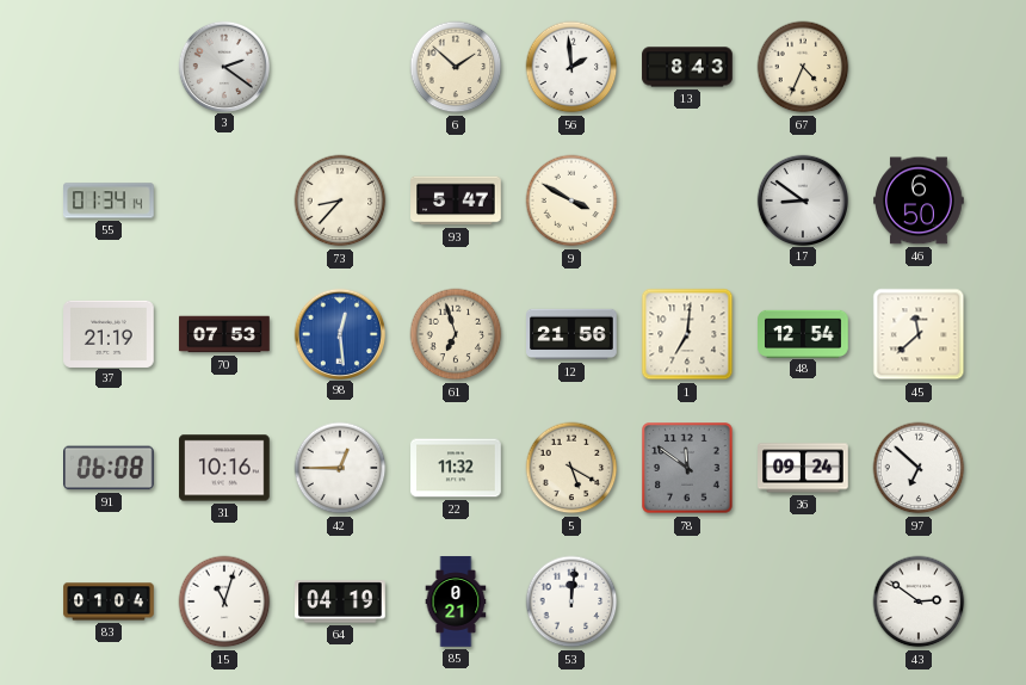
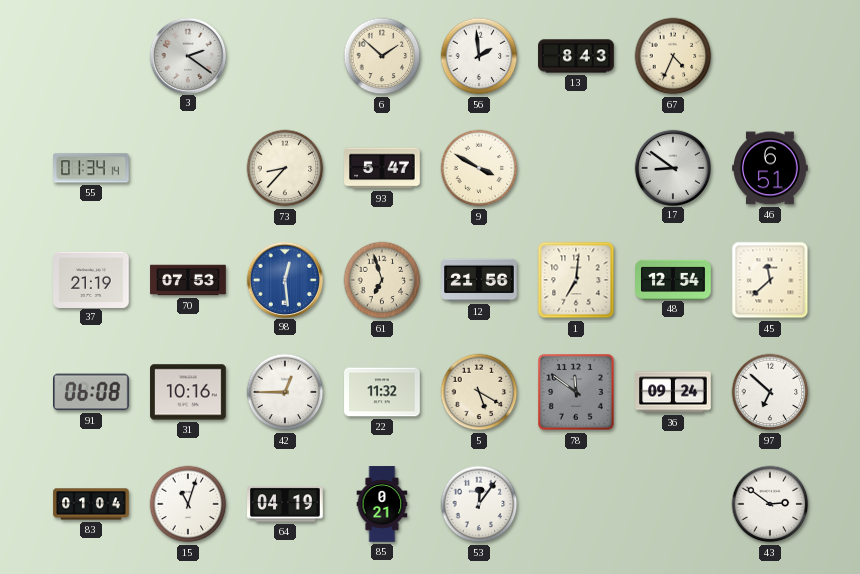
46: 6:50 -> 6:51
53: 12:01 -> 12:06
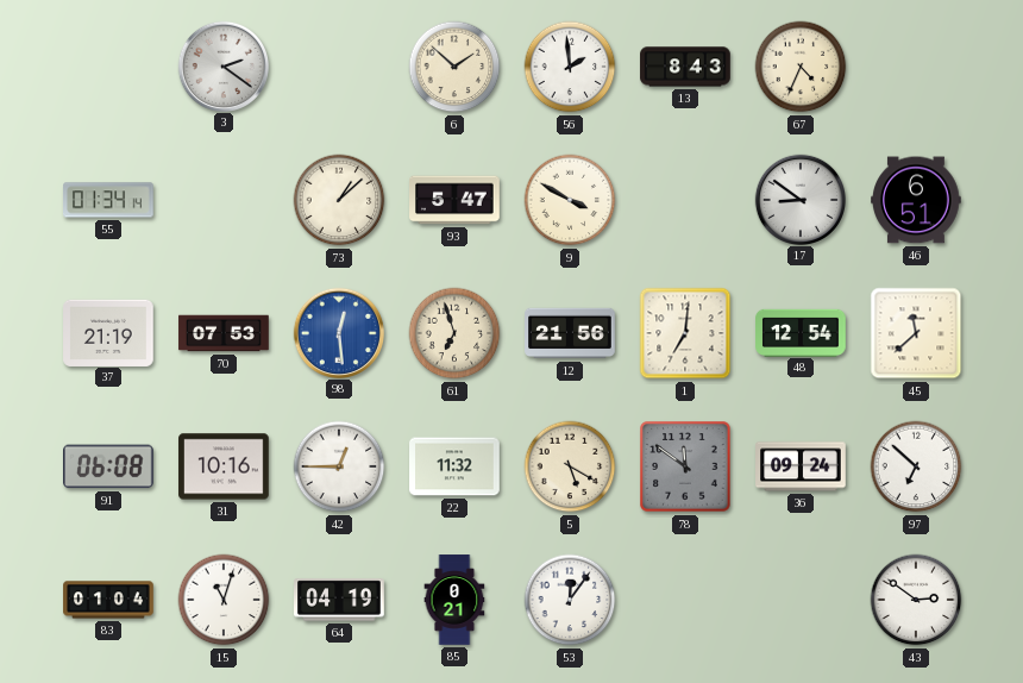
73: 8:37 -> 1:08
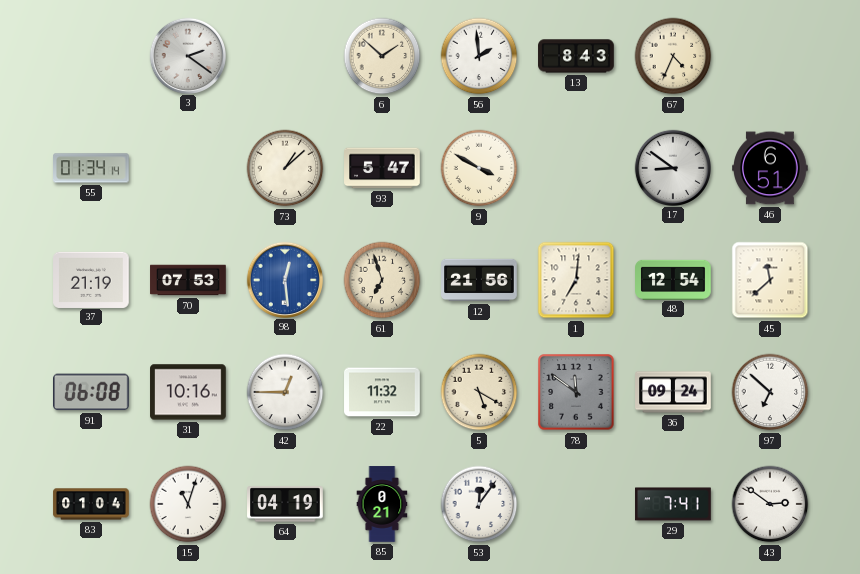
29: none -> 7:41
